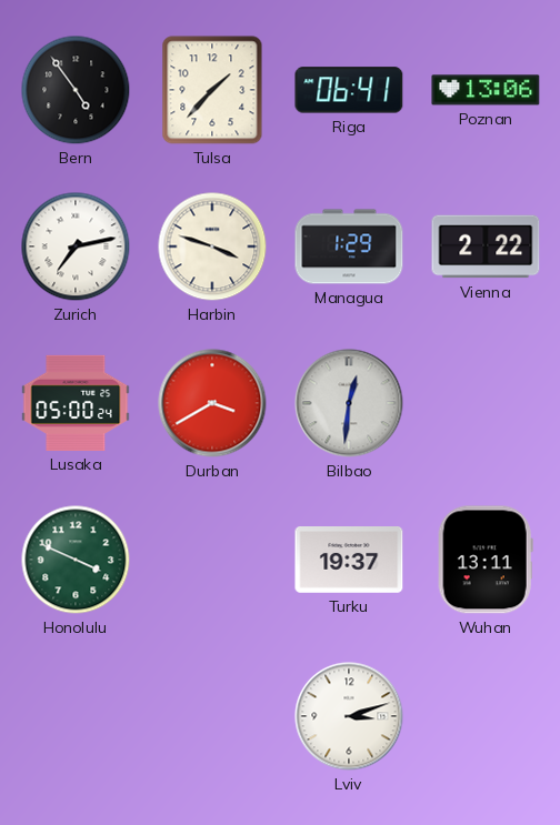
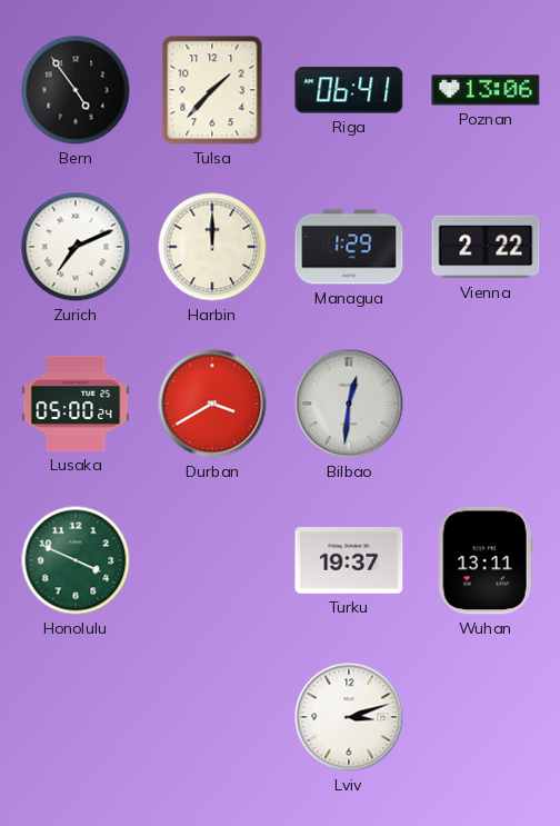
Zurich: 7:13 -> 7:11
Harbin: 3:48 -> 12:00
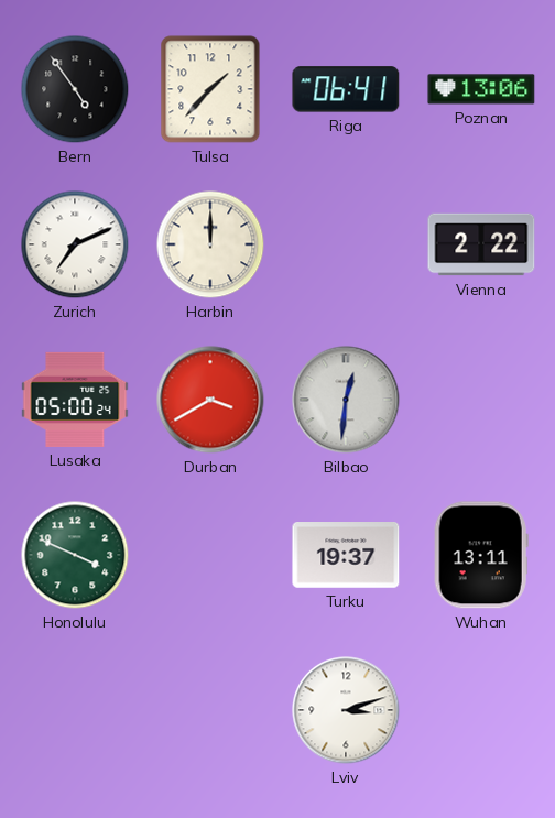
Managua: 1:29 -> none
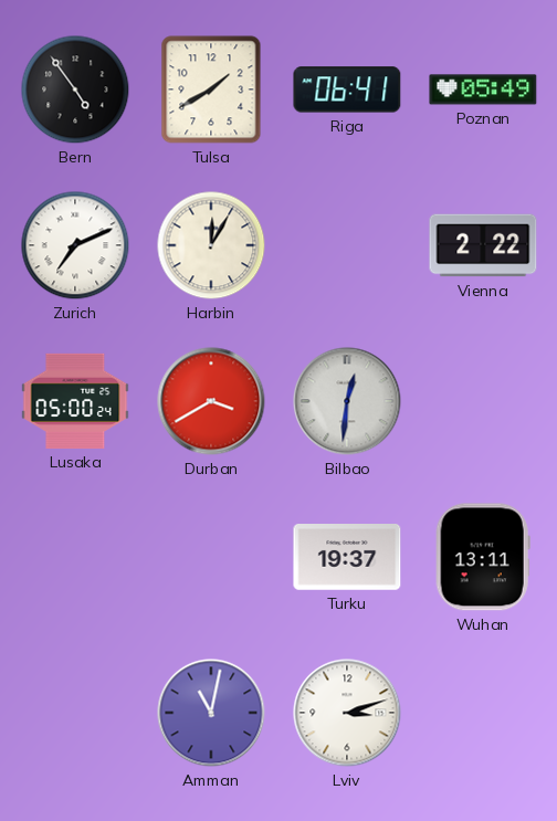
Tulsa: 1:37 -> 1:40
Poznan: 13:06 -> 05:49
Harbin: 12:00 -> 12:05
Honolulu: 3:49 -> none
Amman: none -> 11:02
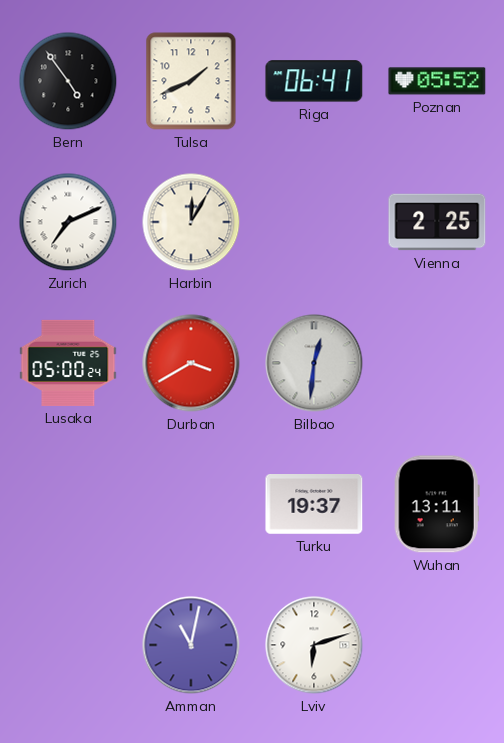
Tulsa: 1:40 -> 1:41
Poznan: 05:49 -> 05:52
Vienna: 2:22 -> 2:25
Lviv: 3:12 -> 6:12
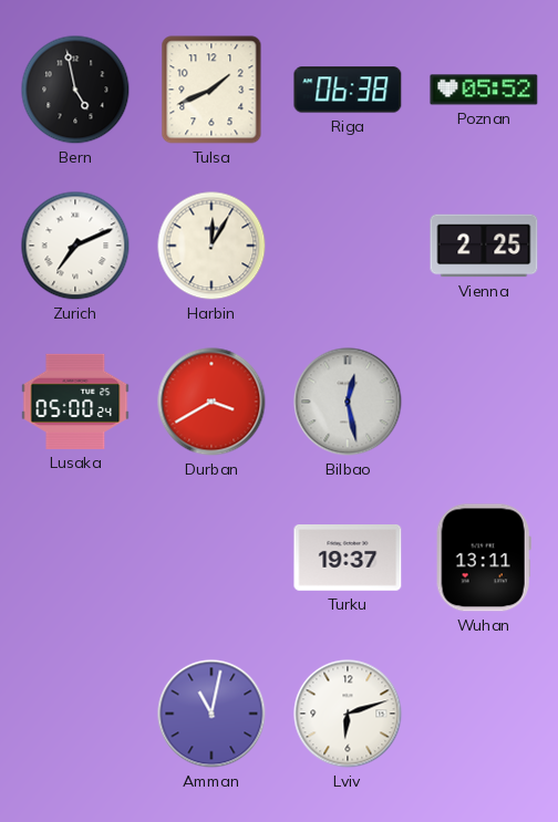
Bern: 4:54 -> 4:58
Riga: 06:41 -> 06:38
Bilbao: 12:31 -> 12:28
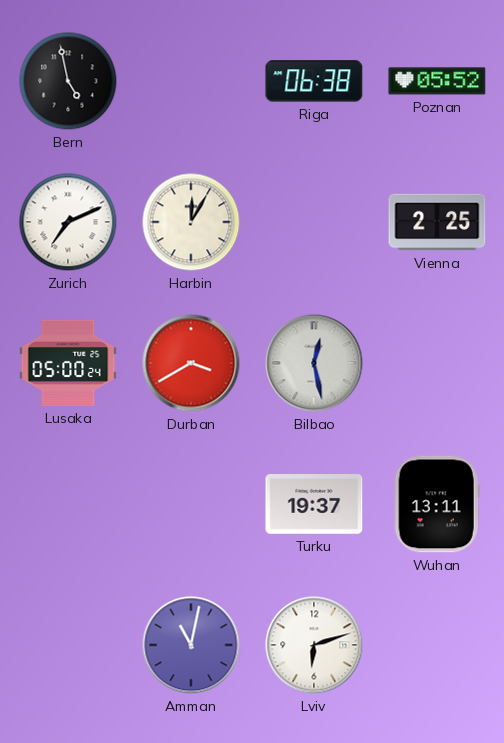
Tulsa: 1:41 -> none
